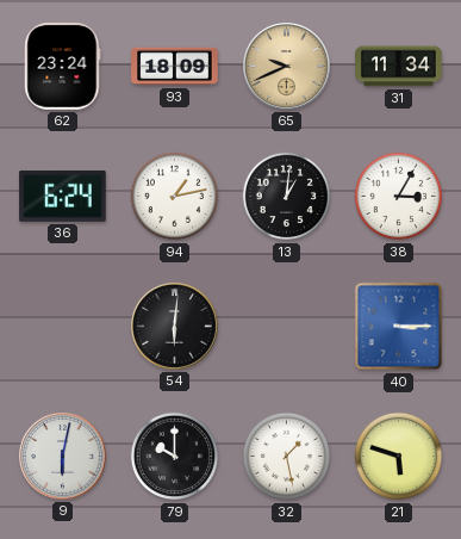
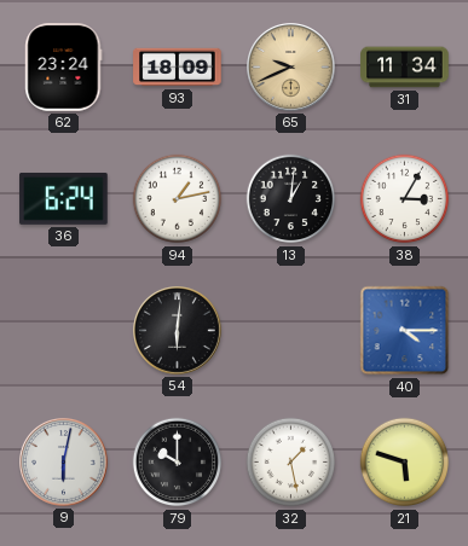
40: 3:15 -> 4:15
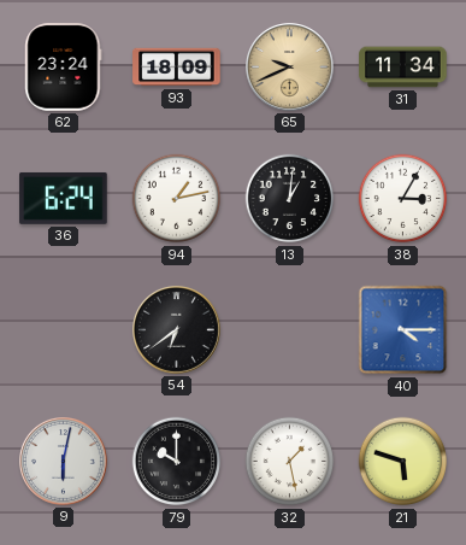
54: 6:01 -> 6:39
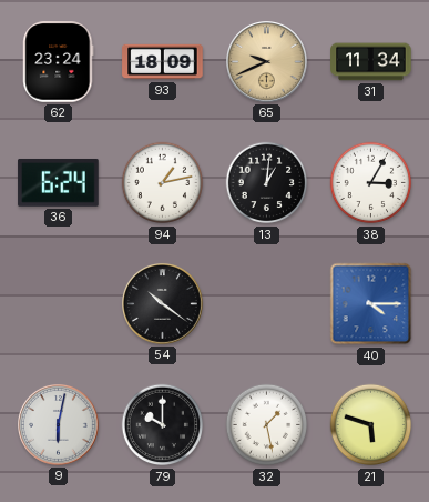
54: 6:39 -> 10:21
